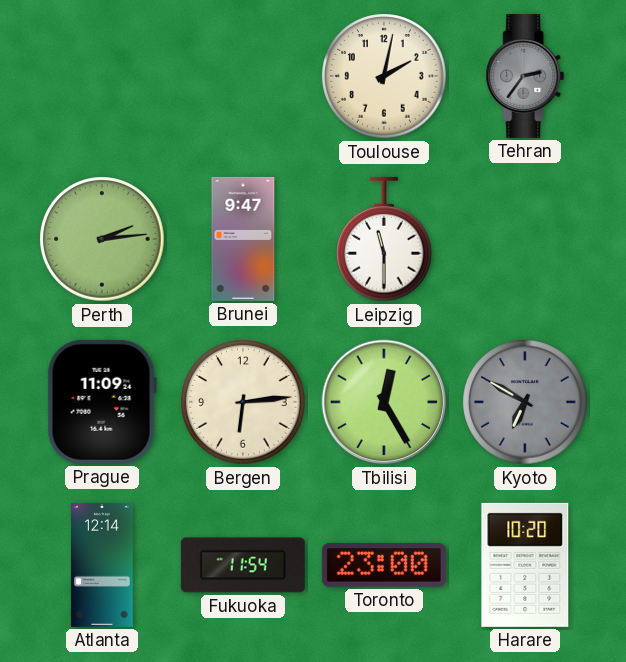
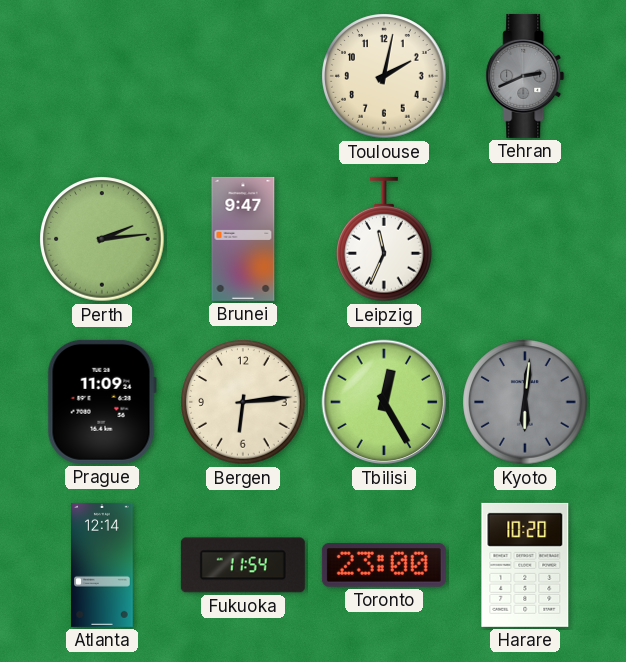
Tehran: 2:36 -> 2:41
Leipzig: 11:30 -> 11:34
Kyoto: 6:50 -> 6:01
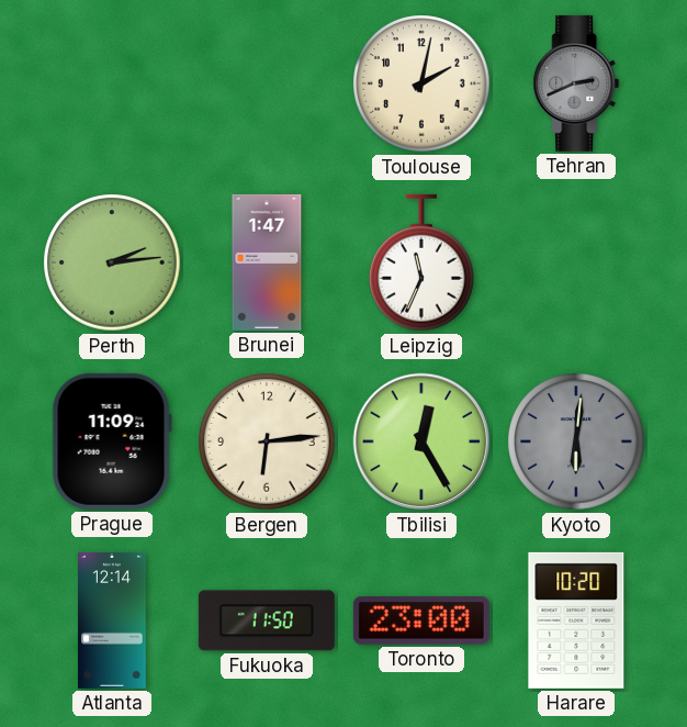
Brunei: 9:47 -> 1:47
Fukuoka: 11:54 -> 11:50
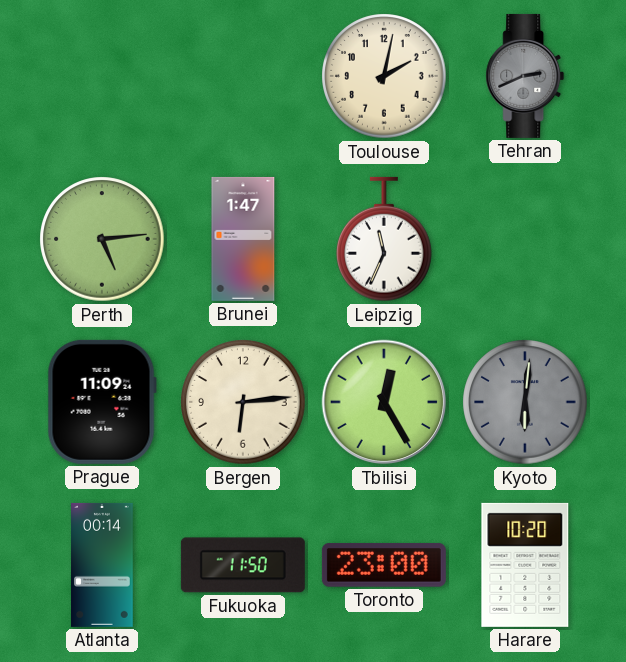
Perth: 2:14 -> 5:14
Atlanta: 12:14 -> 00:14
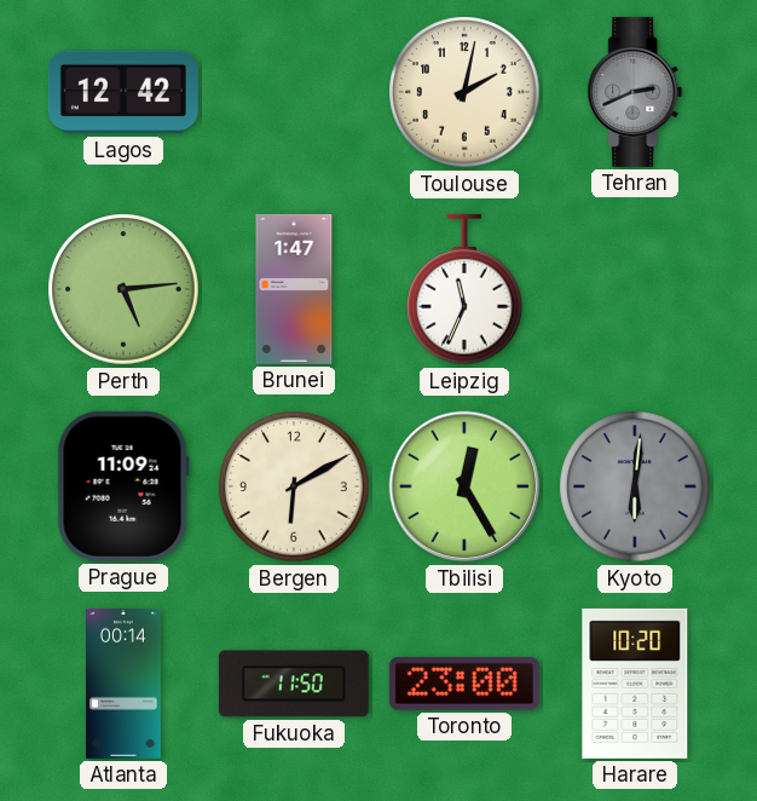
Lagos: none -> 12:42
Bergen: 6:14 -> 6:10
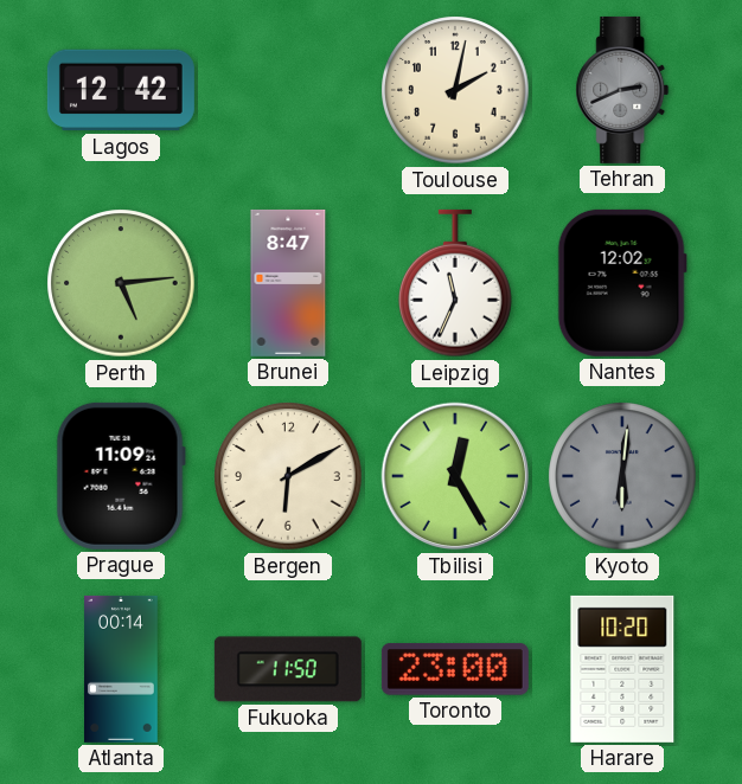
Brunei: 1:47 -> 8:47
Nantes: none -> 12:02
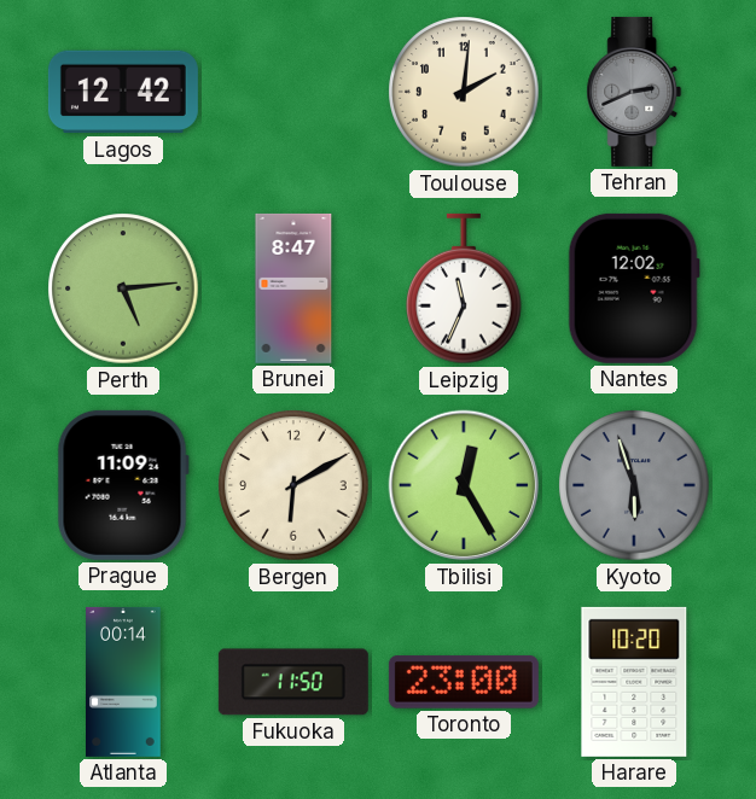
Toulouse: 2:02 -> 2:01
Kyoto: 6:01 -> 5:57
